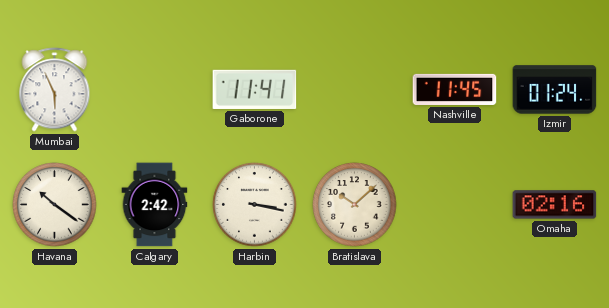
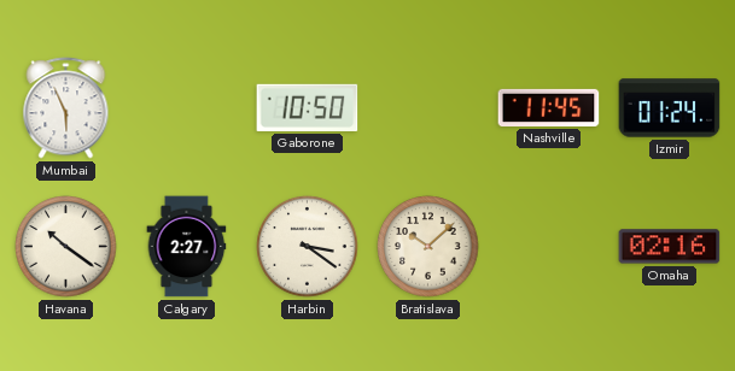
Gaborone: 11:41 -> 10:50
Calgary: 2:42 -> 2:27
Harbin: 3:17 -> 3:21
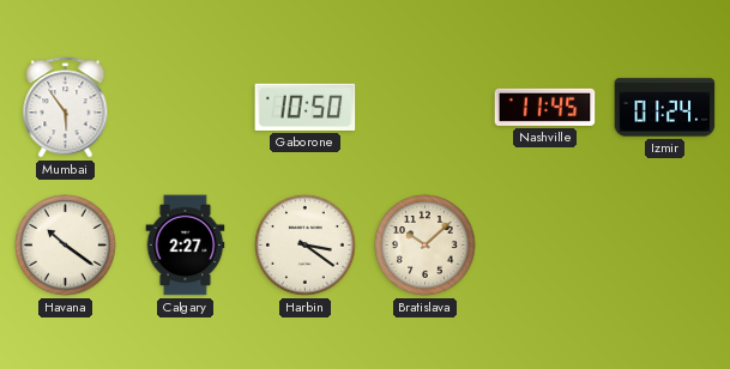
Mumbai: 5:56 -> 5:54
Omaha: 02:16 -> none
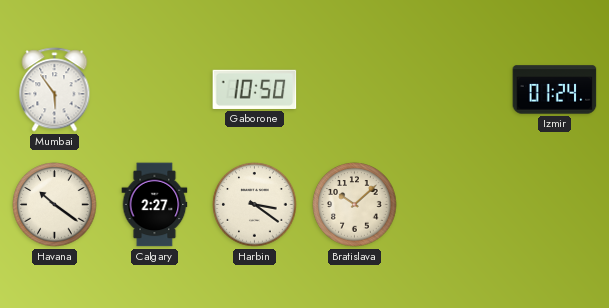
Nashville: 11:45 -> none
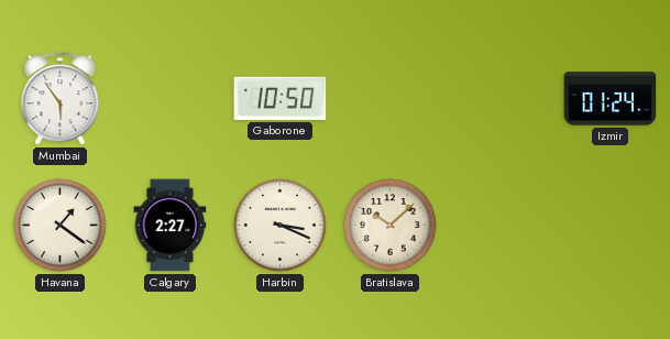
Havana: 10:21 -> 1:21
Harbin: 3:21 -> 3:19
